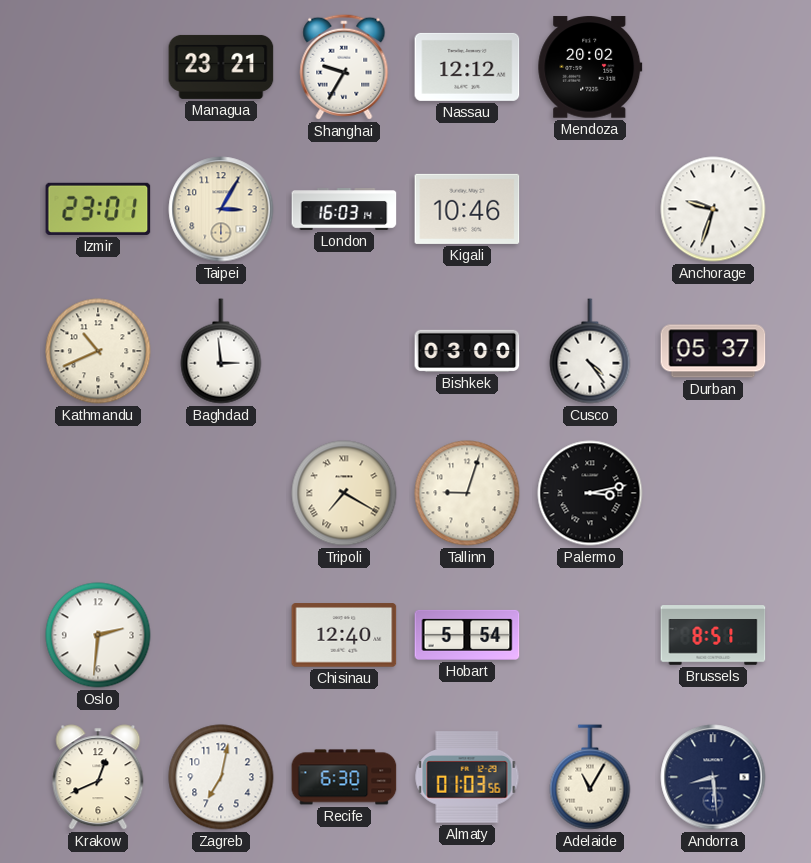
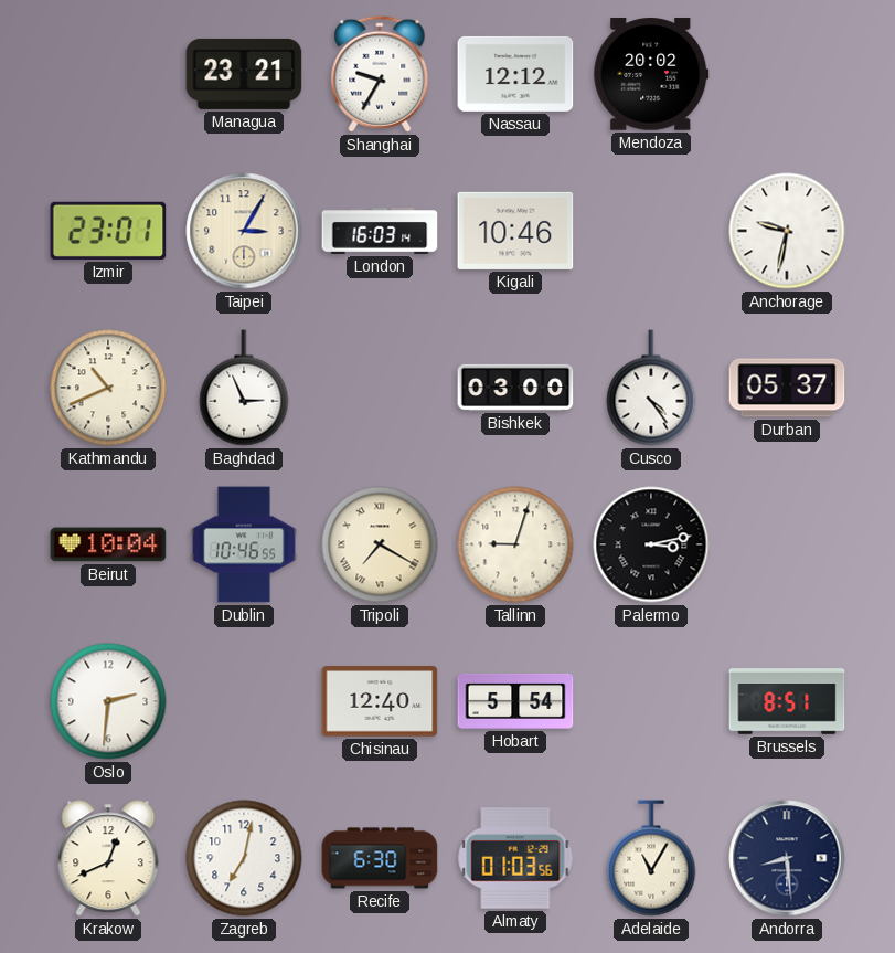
Anchorage: 9:33 -> 9:32
Baghdad: 2:59 -> 2:56
Beirut: none -> 10:04
Dublin: none -> 10:46
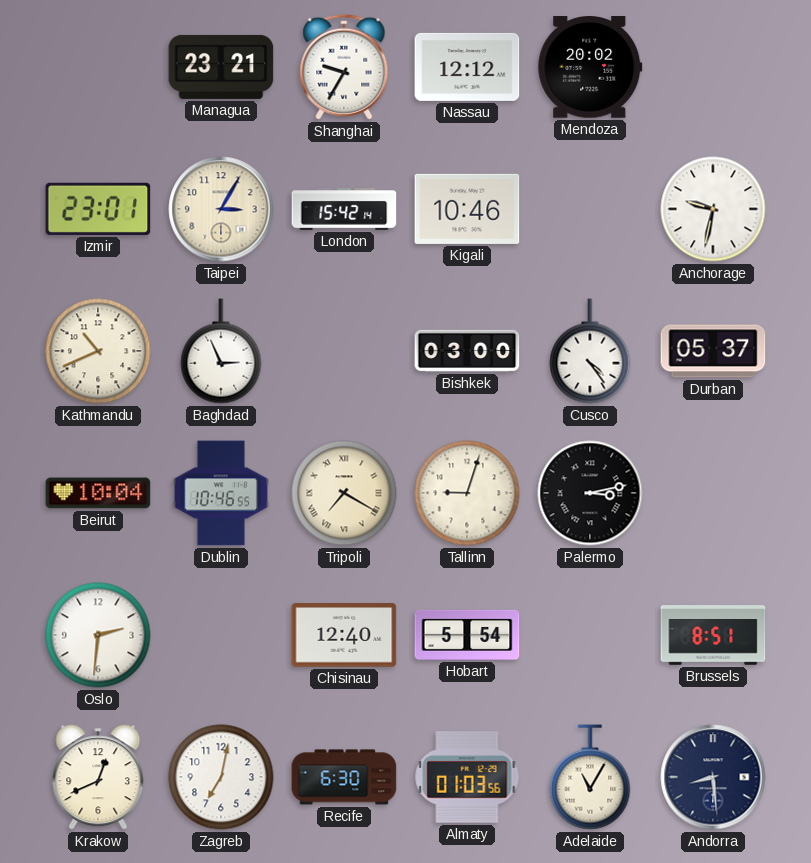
London: 16:03 -> 15:42
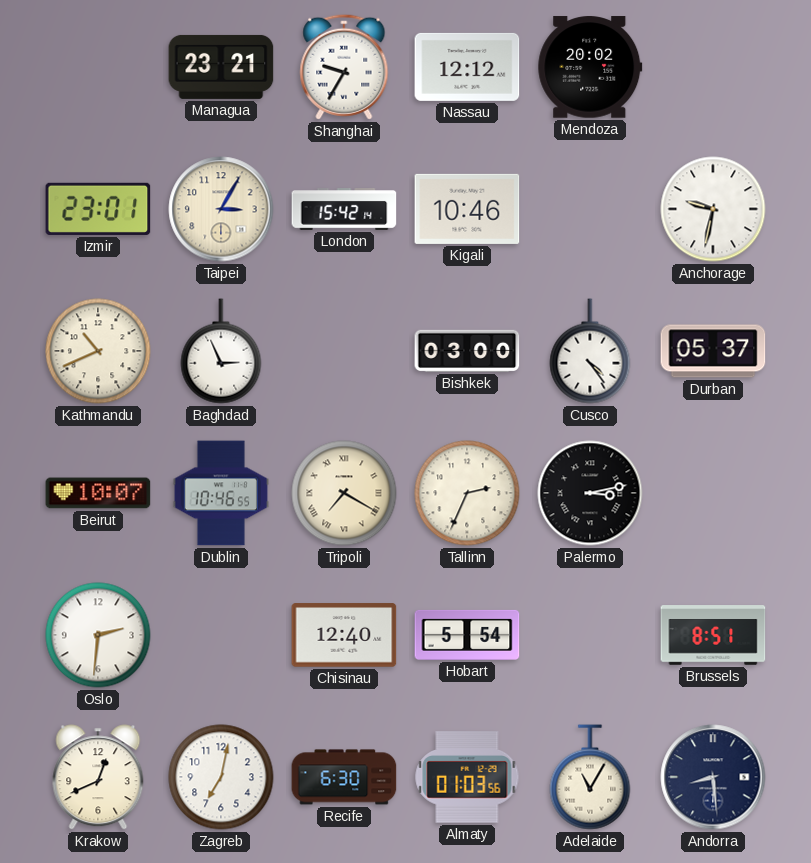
Beirut: 10:04 -> 10:07
Tallinn: 9:03 -> 2:34
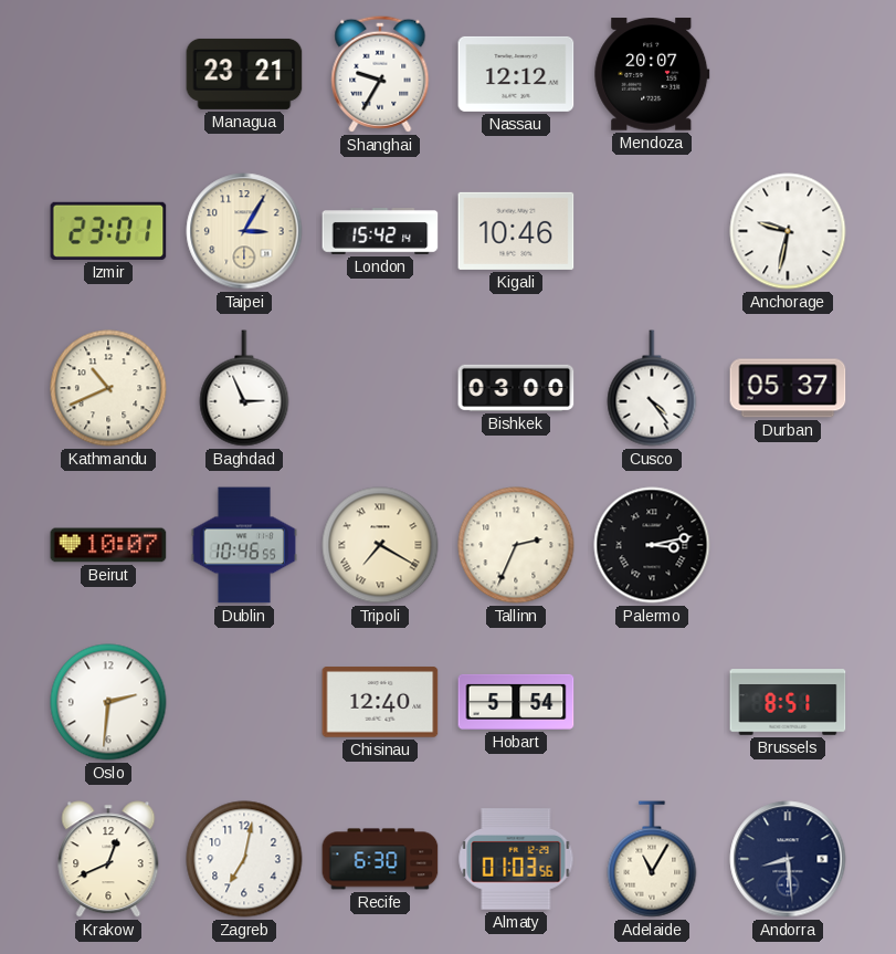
Mendoza: 20:02 -> 20:07
